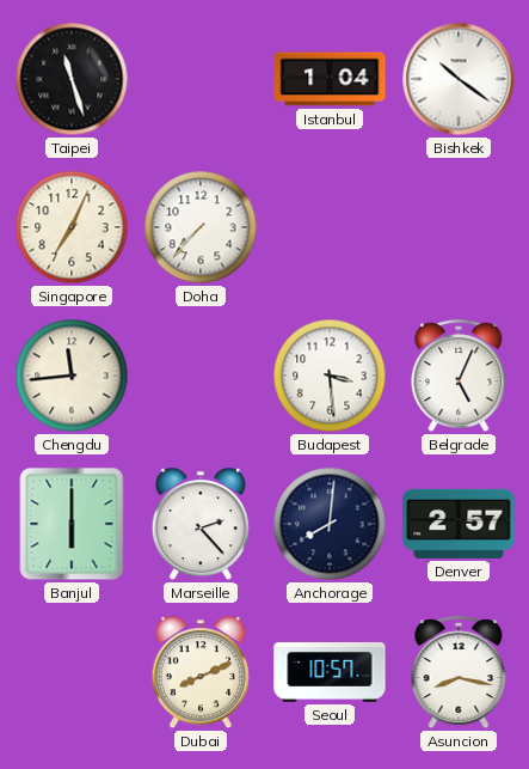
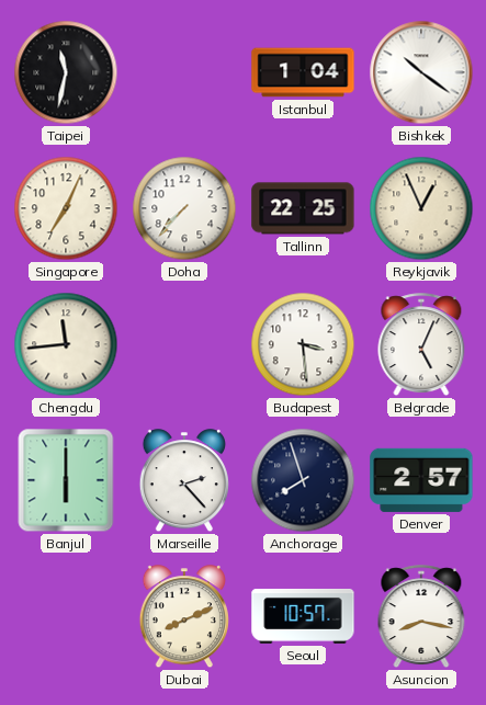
Taipei: 11:27 -> 11:32
Tallinn: none -> 22:25
Reykjavik: none -> 12:56
Anchorage: 8:01 -> 7:57
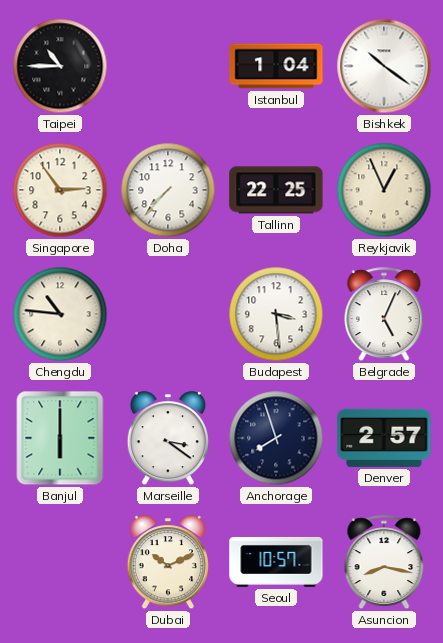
Taipei: 11:32 -> 10:45
Singapore: 7:04 -> 2:54
Chengdu: 11:44 -> 10:46
Marseille: 2:23 -> 3:21
Dubai: 8:11 -> 10:11
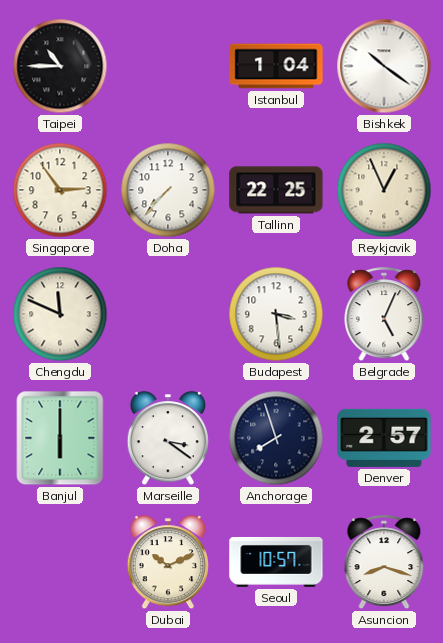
Chengdu: 10:46 -> 11:49
Asuncion: 8:17 -> 8:18
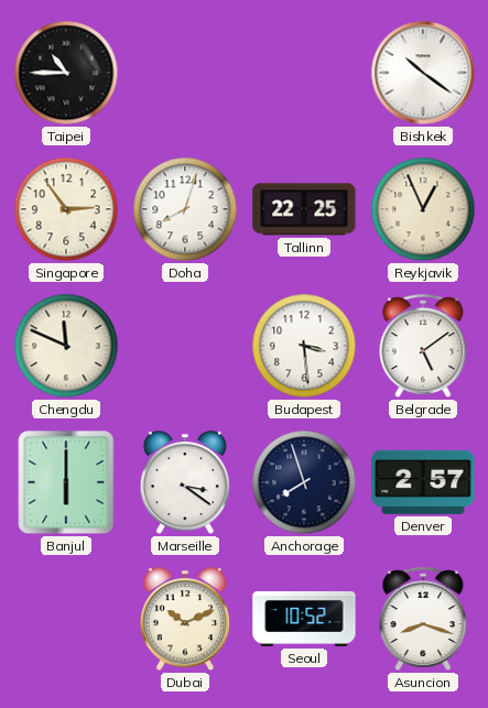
Istanbul: 1:04 -> none
Doha: 7:37 -> 8:03
Belgrade: 5:04 -> 5:09
Seoul: 10:57 -> 10:52
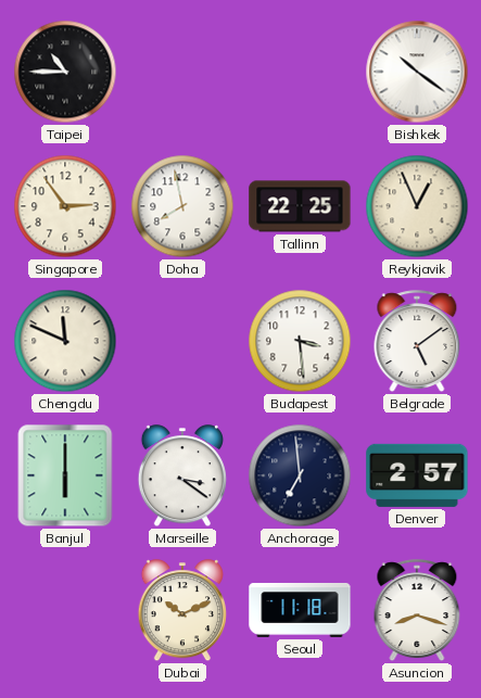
Doha: 8:03 -> 7:58
Anchorage: 7:57 -> 6:59
Seoul: 10:52 -> 11:18
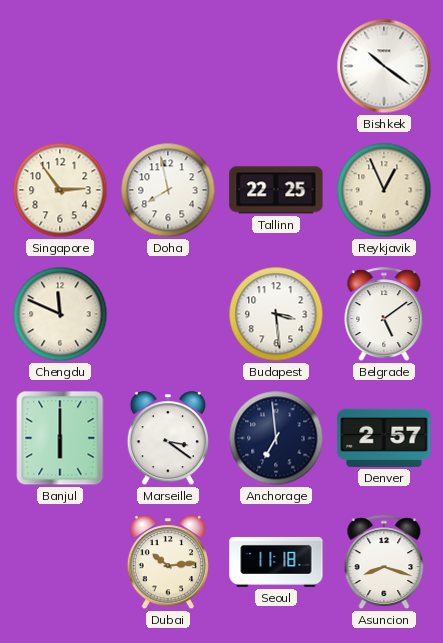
Taipei: 10:45 -> none
Dubai: 10:11 -> 10:14
